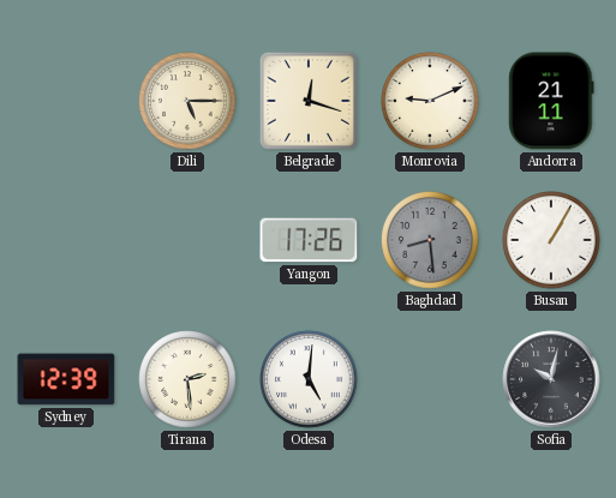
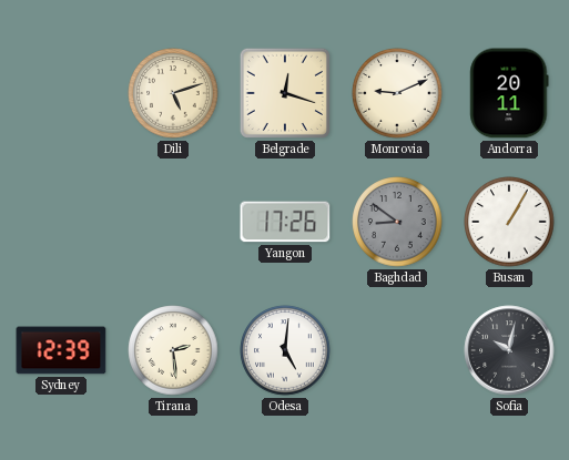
Dili: 5:15 -> 5:12
Andorra: 21:11 -> 20:11
Baghdad: 8:29 -> 8:51
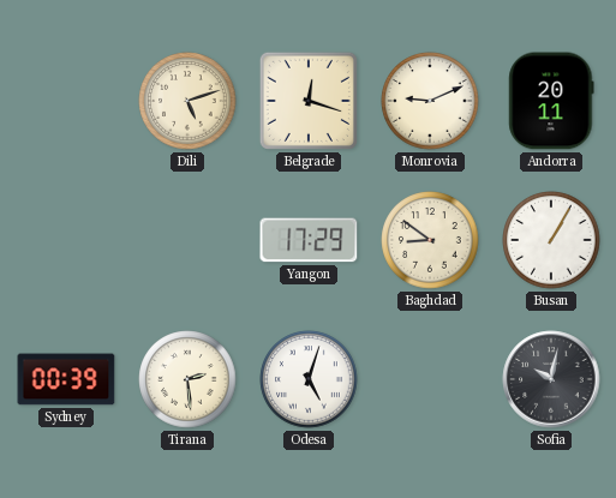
Yangon: 17:26 -> 17:29
Baghdad dial: grey -> cream
Sydney: 12:39 -> 00:39
Odesa: 5:01 -> 5:03
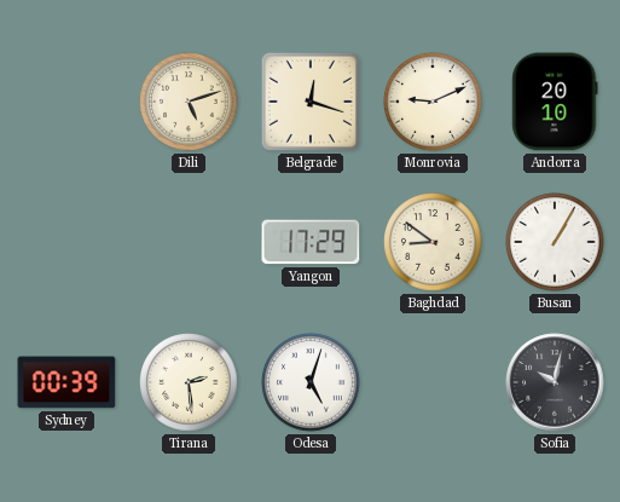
Andorra: 20:11 -> 20:10
